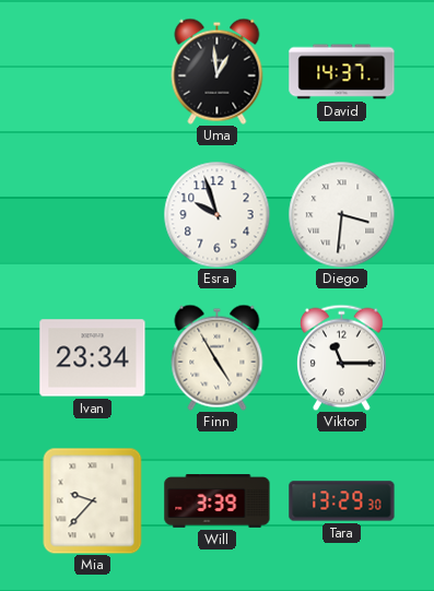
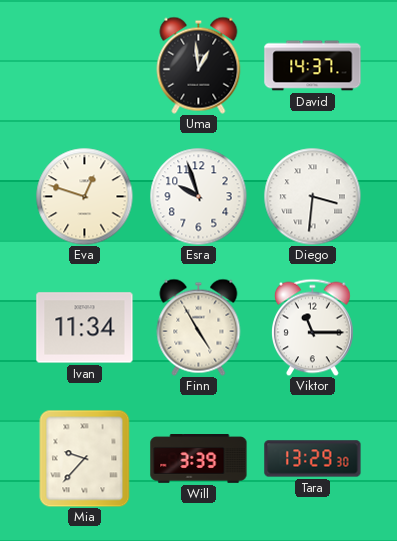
Eva: none -> 12:48
Ivan: 23:34 -> 11:34
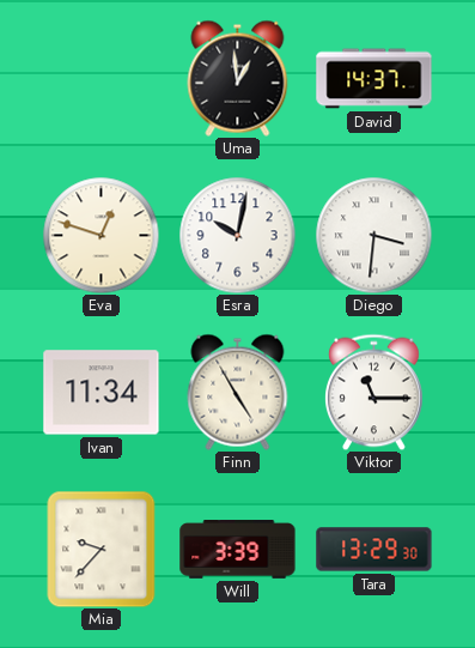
Esra: 9:57 -> 10:02
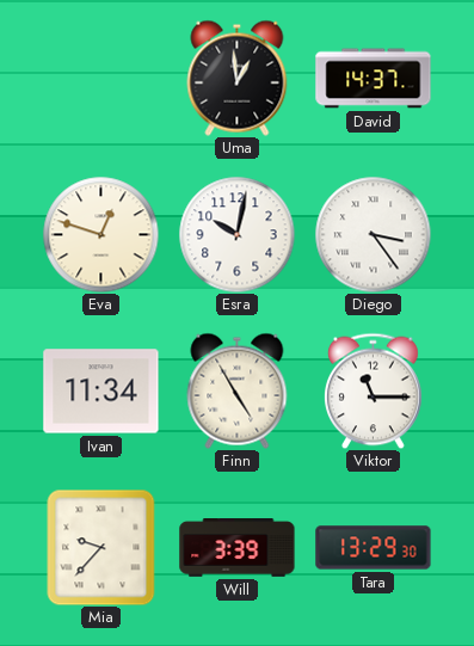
Diego: 3:31 -> 3:24
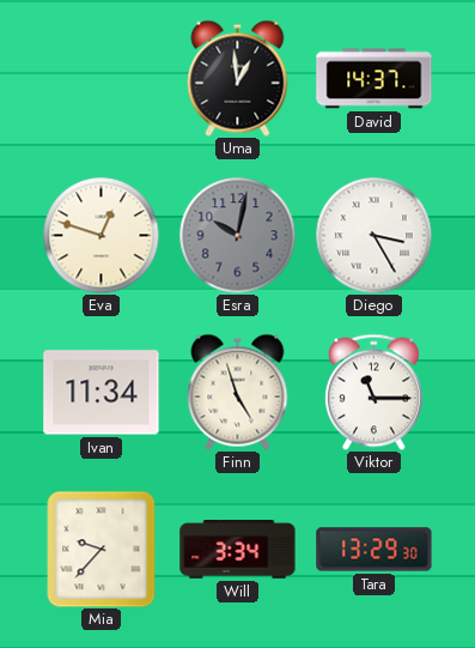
Esra dial: white -> grey
Diego: 3:24 -> 3:25
Finn: 4:55 -> 4:57
Will: 3:39 -> 3:34
